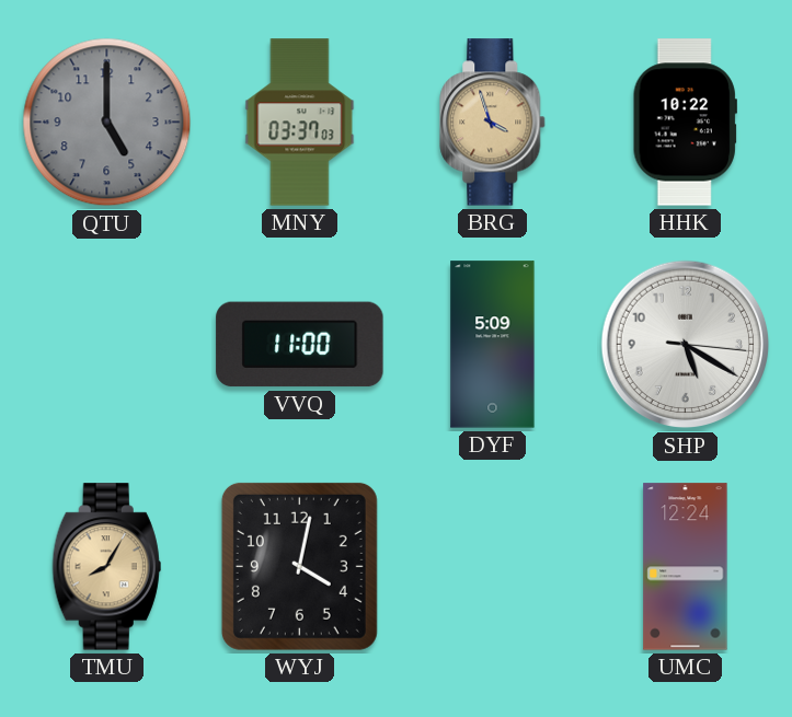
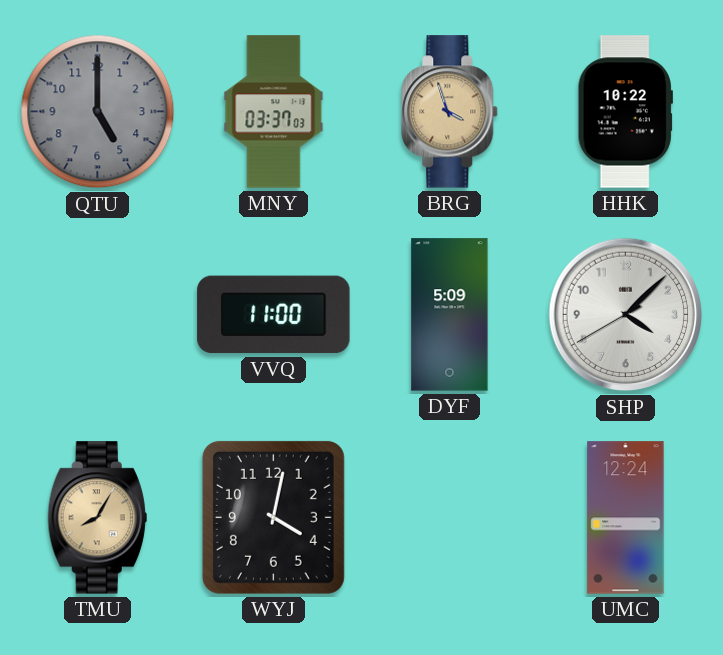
SHP: 5:20 -> 4:07
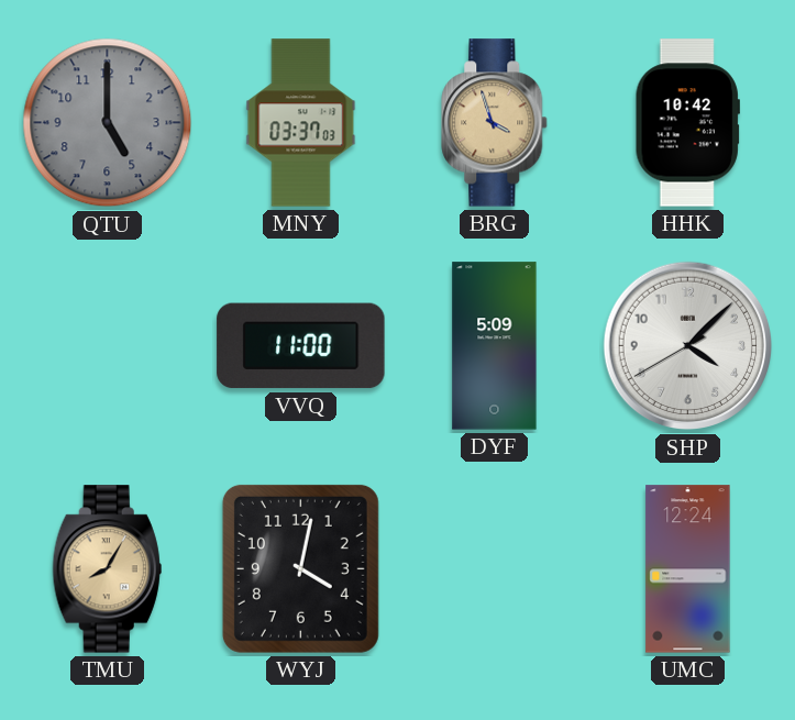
HHK: 10:22 -> 10:42
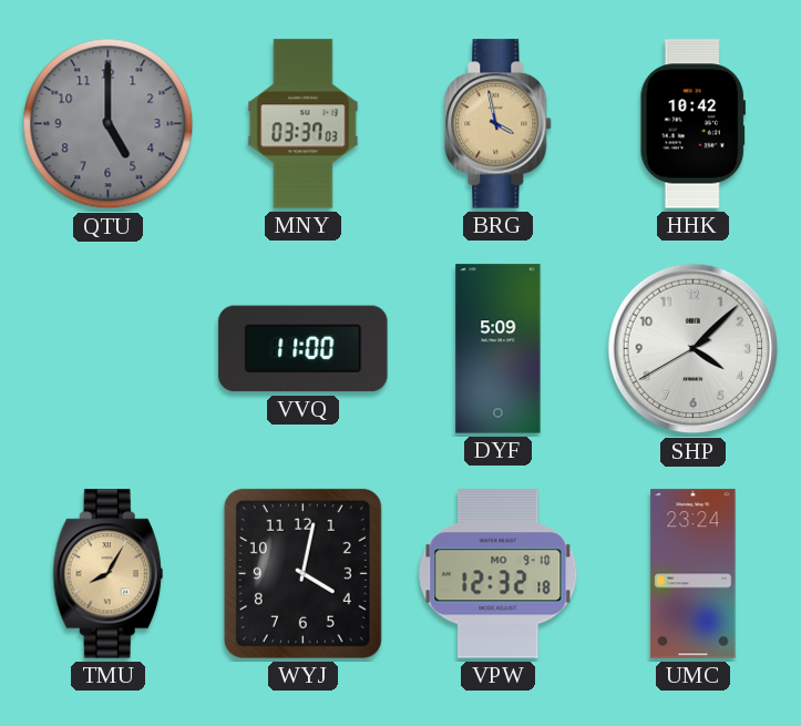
BRG: 3:57 -> 3:58
VPW: none -> 12:32
UMC: 12:24 -> 23:24
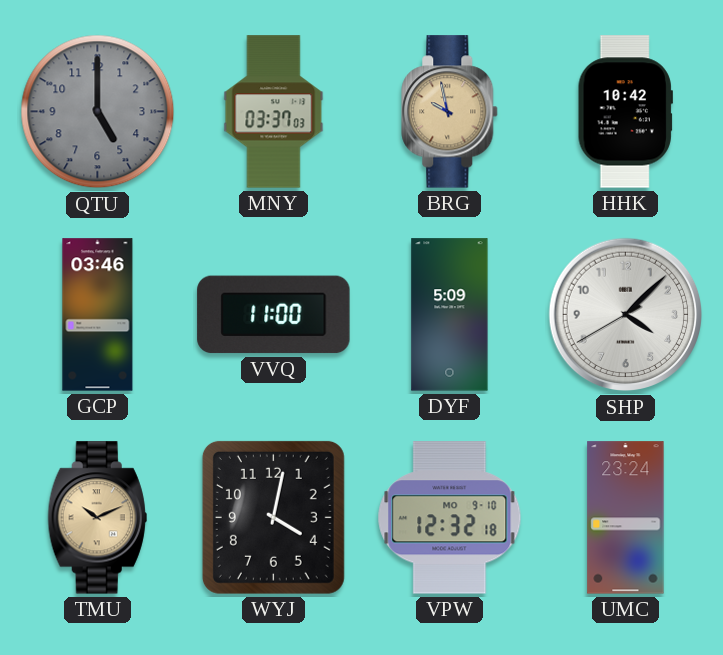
BRG: 3:58 -> 9:58
GCP: none -> 03:46
TMU: 8:05 -> 10:11
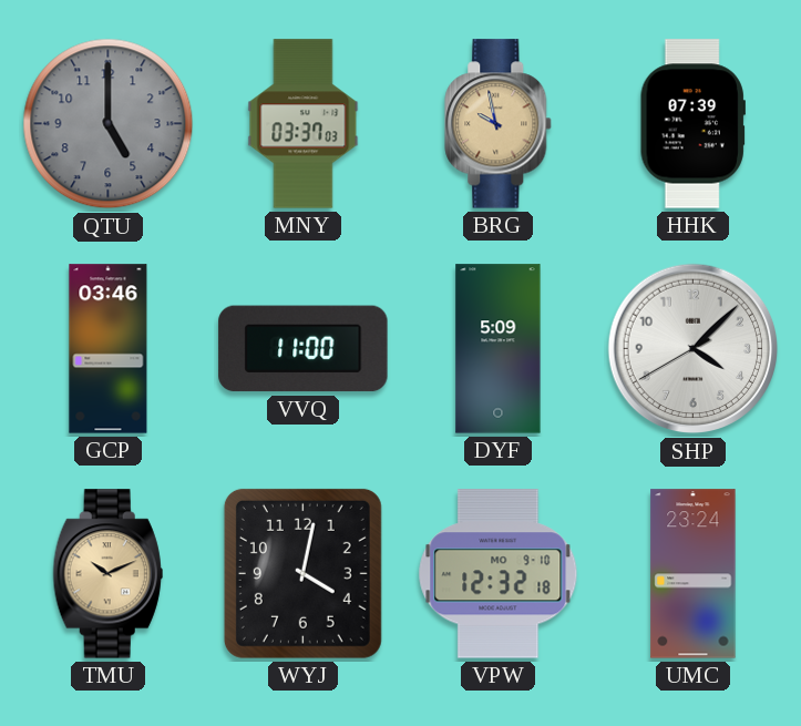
HHK: 10:42 -> 07:39
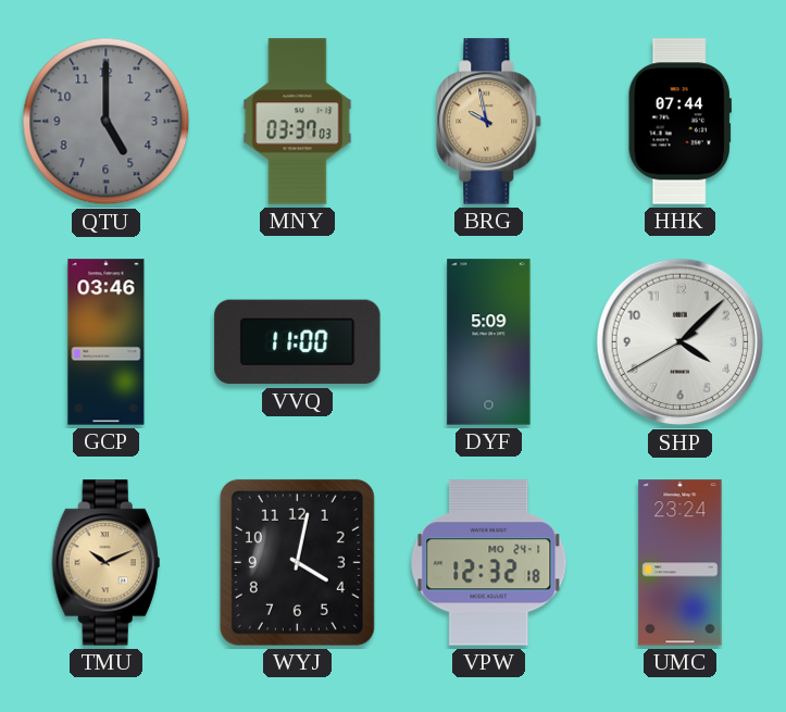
HHK: 07:39 -> 07:44
VPW date: MO 9-10 -> MO 24-1
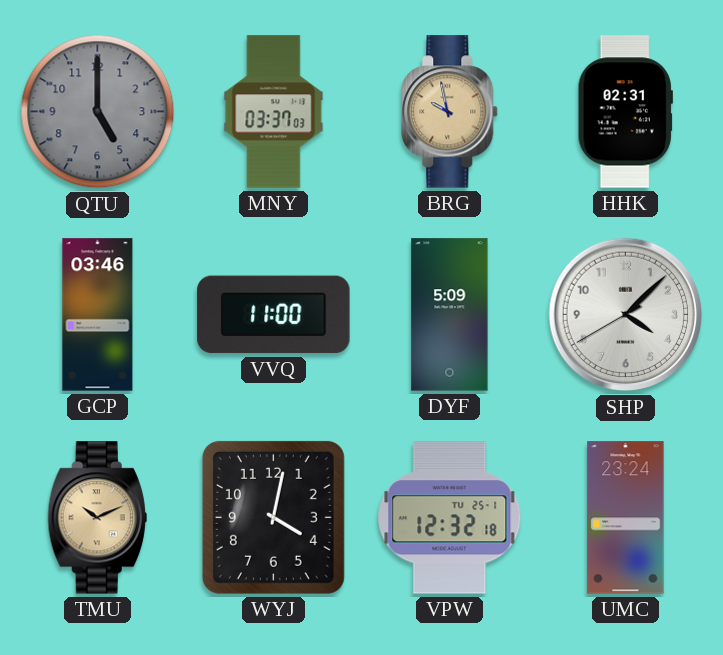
HHK: 07:44 -> 02:31
VPW date: MO 24-1 -> TU 25-1
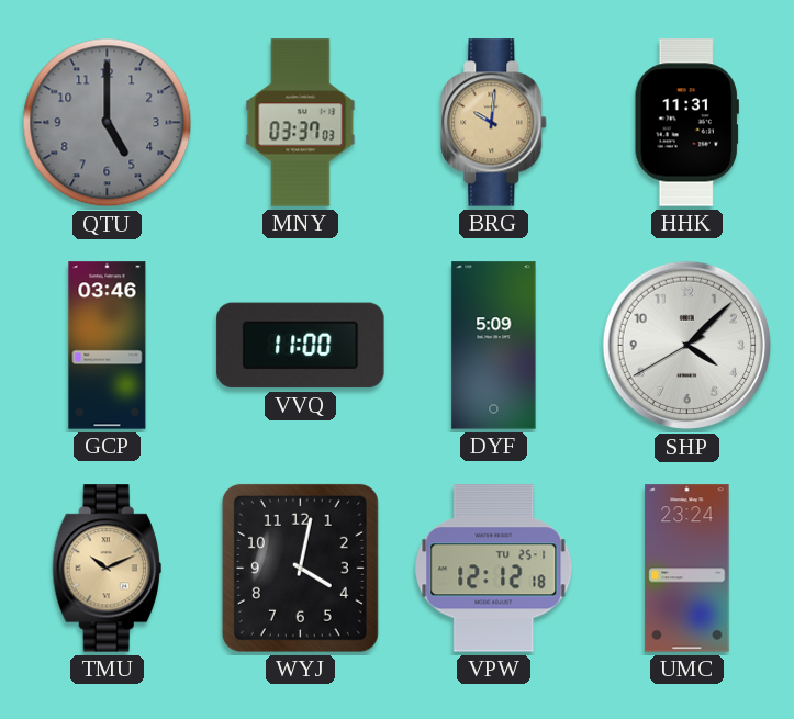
BRG: 9:58 -> 10:01
HHK: 02:31 -> 11:31
VPW: 12:32 -> 12:12
